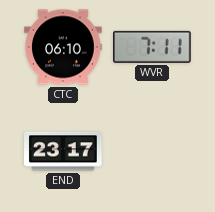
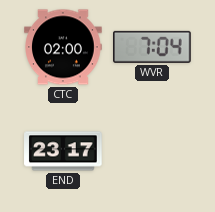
CTC: 06:10 -> 02:00
WVR: 7:11 -> 7:04
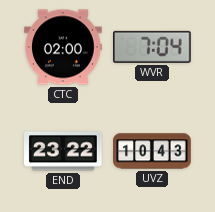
END: 23:17 -> 23:22
UVZ: none -> 10:43
